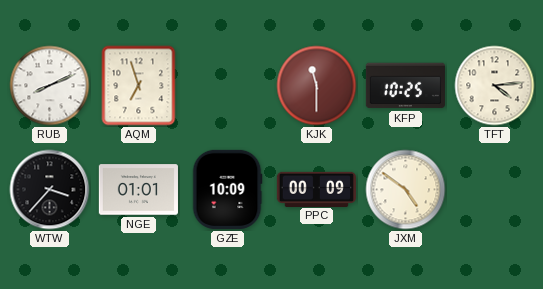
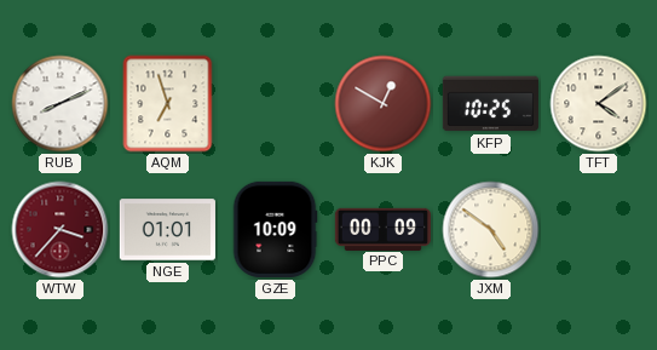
KJK: 11:30 -> 12:50
TFT: 4:14 -> 4:09
WTW dial: black -> burgundy
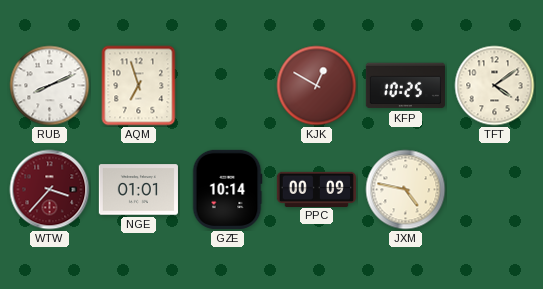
GZE: 10:09 -> 10:14
JXM: 4:51 -> 4:47
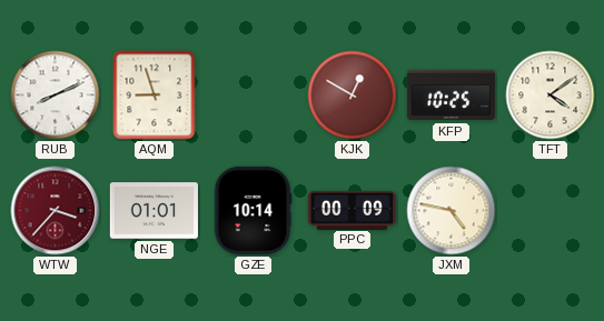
AQM: 6:57 -> 8:57
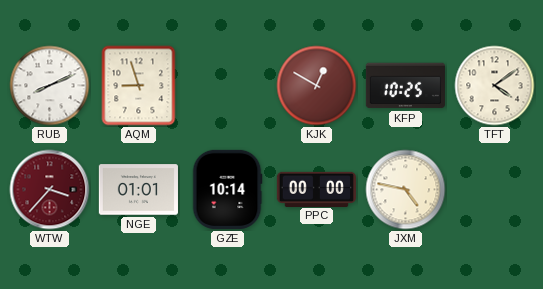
PPC: 00:09 -> 00:00
